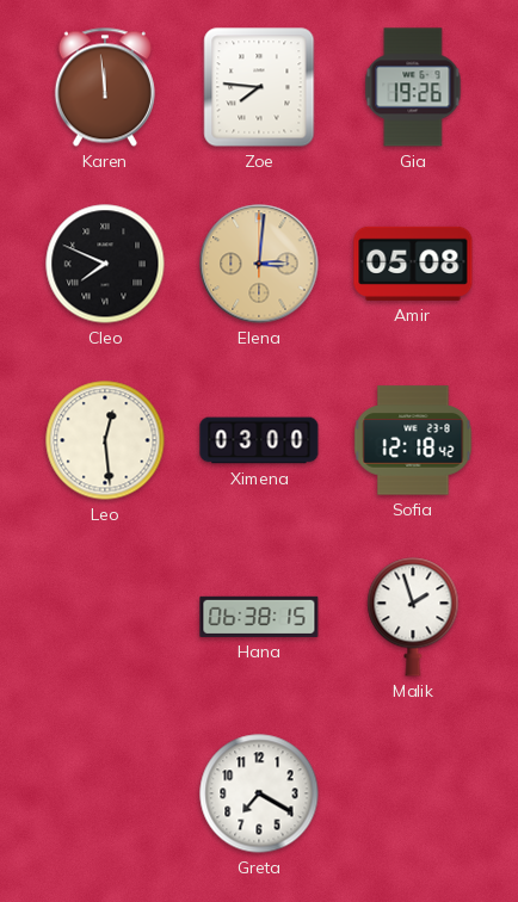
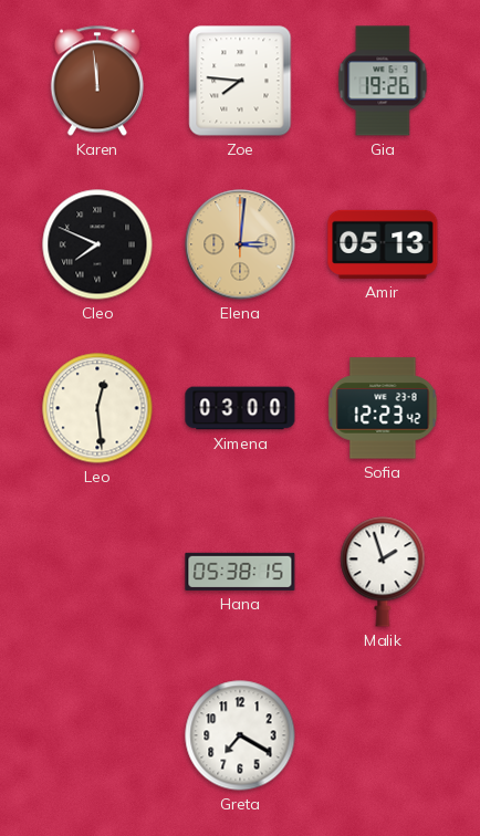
Amir: 05:08 -> 05:13
Sofia: 12:18 -> 12:23
Hana: 06:38 -> 05:38
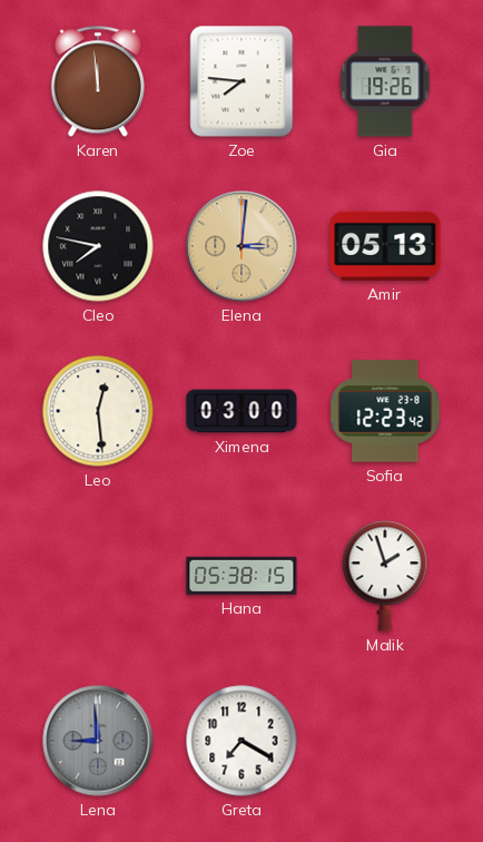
Cleo: 7:49 -> 7:47
Lena: none -> 8:59
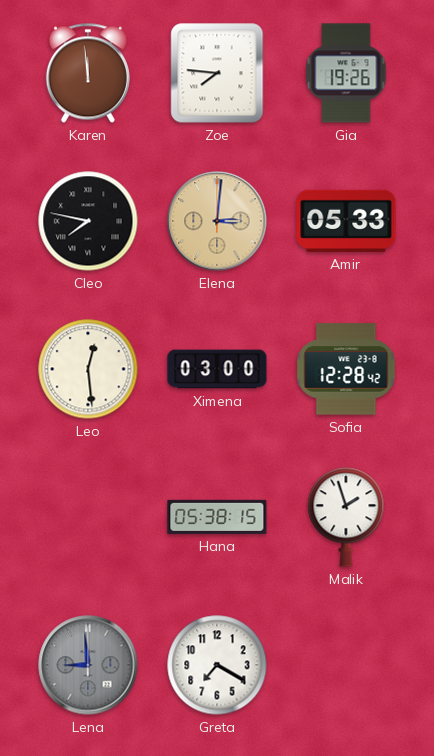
Amir: 05:13 -> 05:33
Sofia: 12:23 -> 12:28
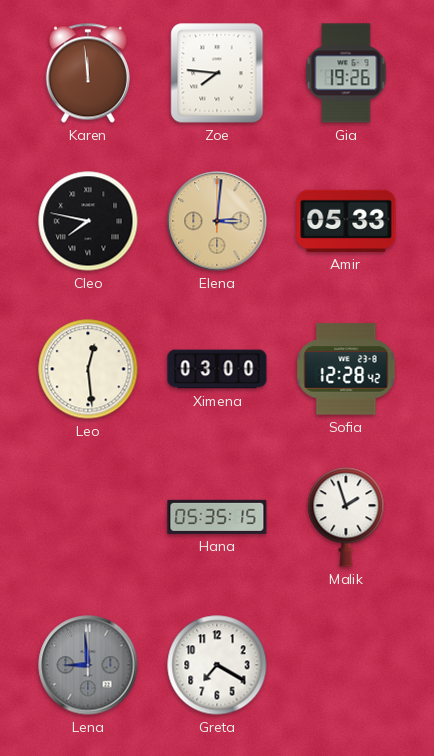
Hana: 05:38 -> 05:35
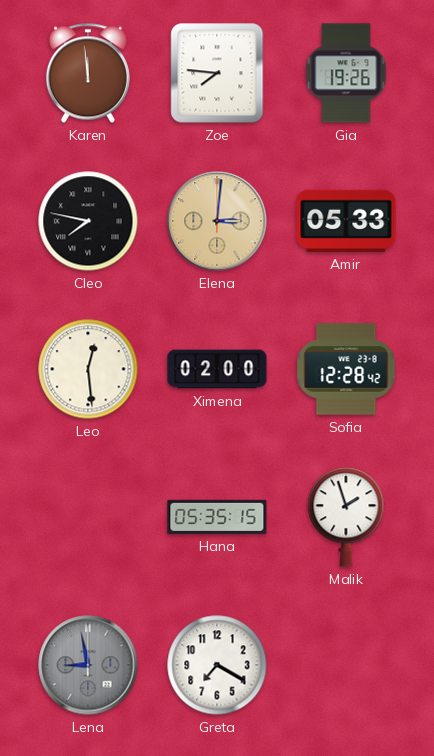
Ximena: 03:00 -> 02:00
Lena: 8:59 -> 8:58
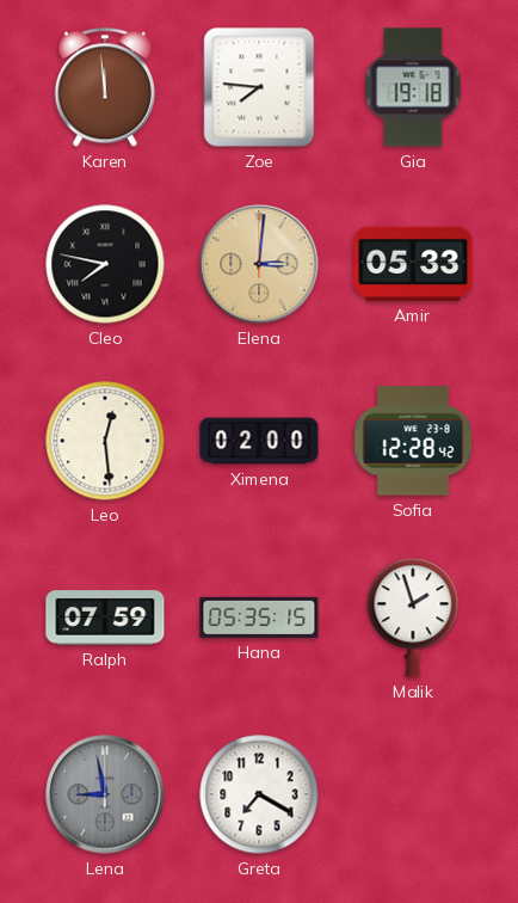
Gia: 19:26 -> 19:18
Ralph: none -> 07:59
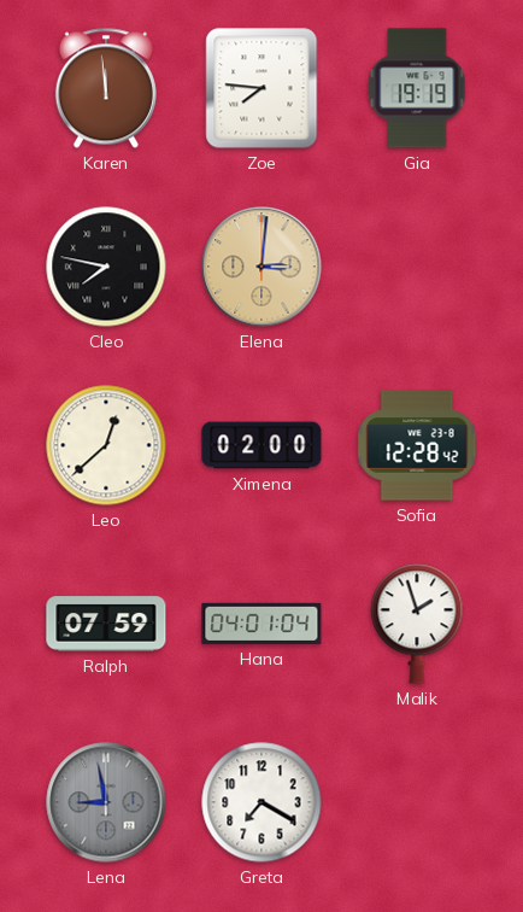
Gia: 19:18 -> 19:19
Amir: 05:33 -> none
Leo: 12:29 -> 12:38
Hana: 05:35 -> 04:01
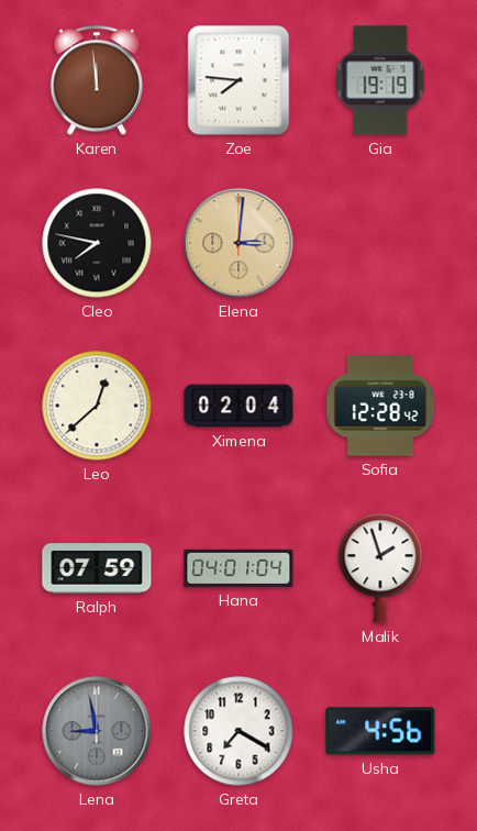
Ximena: 02:00 -> 02:04
Usha: none -> 4:56
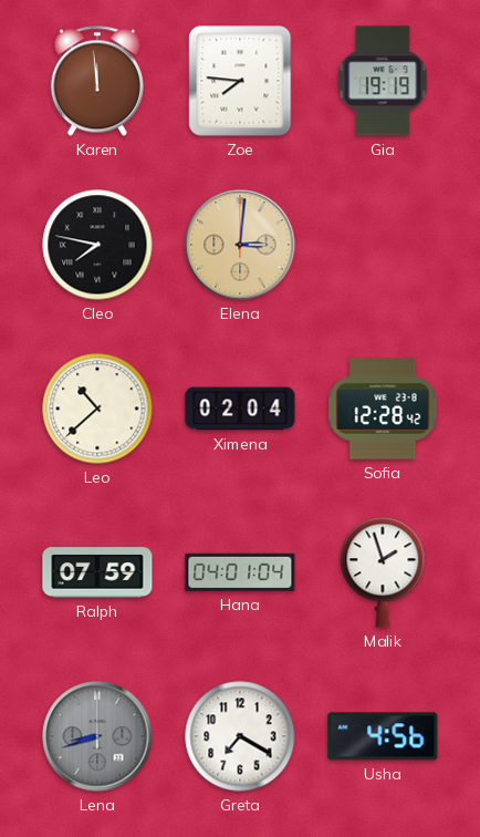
Leo: 12:38 -> 10:38
Lena: 8:58 -> 8:42
